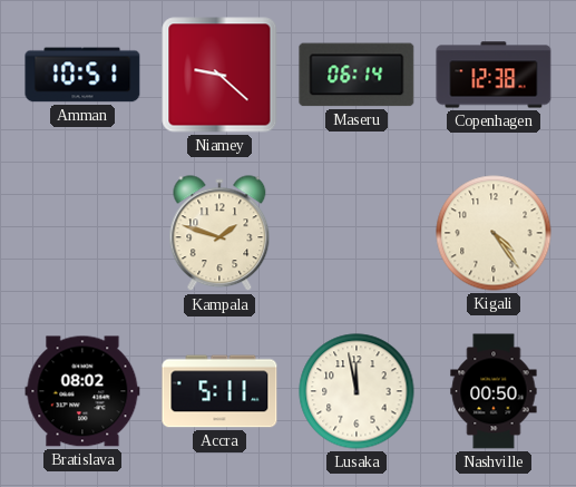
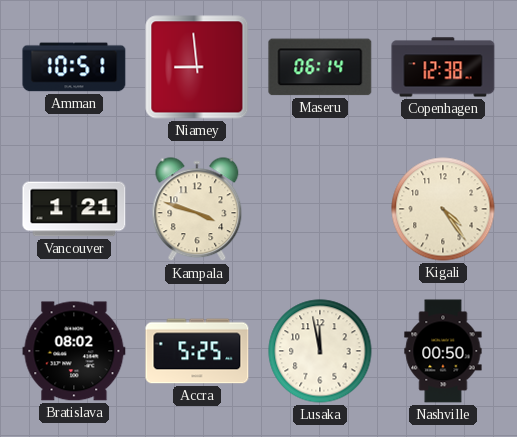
Niamey: 9:22 -> 8:59
Vancouver: none -> 1:21
Kampala: 1:48 -> 3:48
Accra: 5:11 -> 5:25
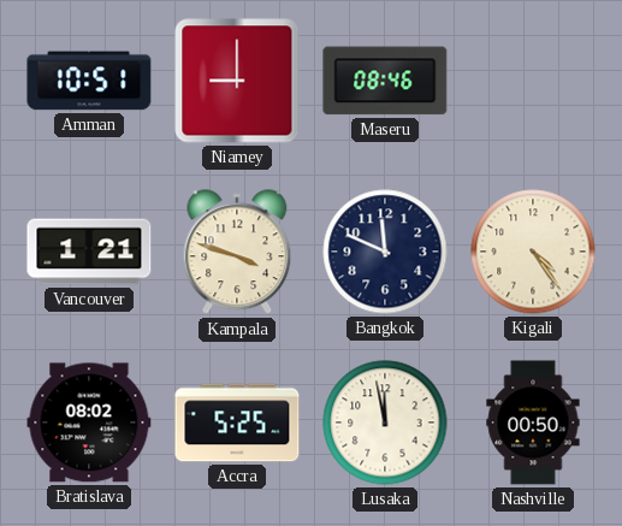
Niamey: 8:59 -> 9:00
Maseru: 06:14 -> 08:46
Copenhagen: 12:38 -> none
Bangkok: none -> 11:49
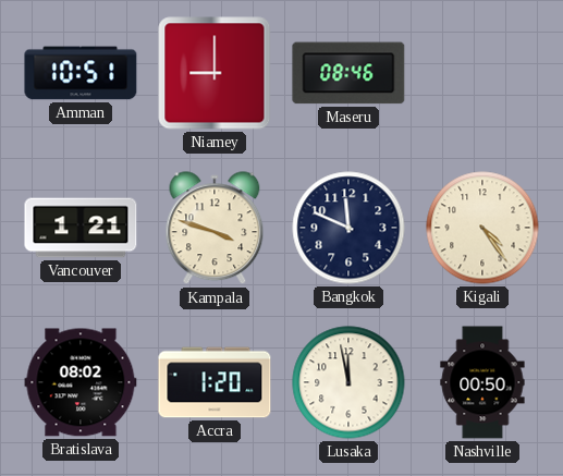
Accra: 5:25 -> 1:20
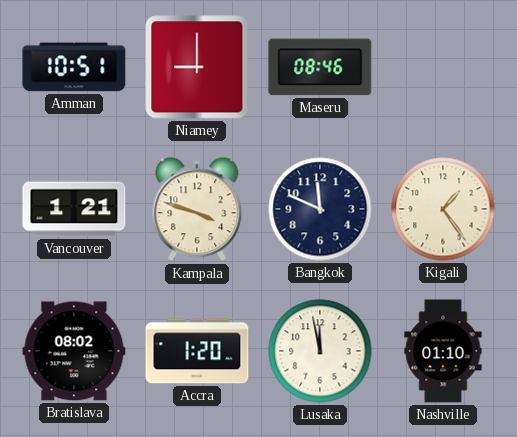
Kigali: 4:24 -> 1:24
Nashville: 00:50 -> 01:10
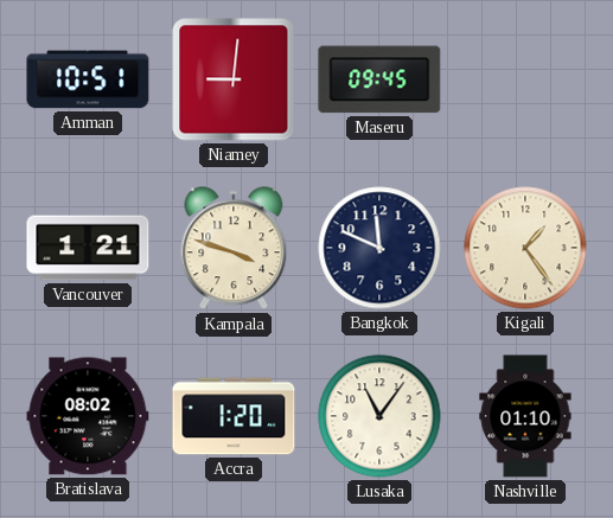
Niamey: 9:00 -> 9:01
Maseru: 08:46 -> 09:45
Lusaka: 11:58 -> 11:06
